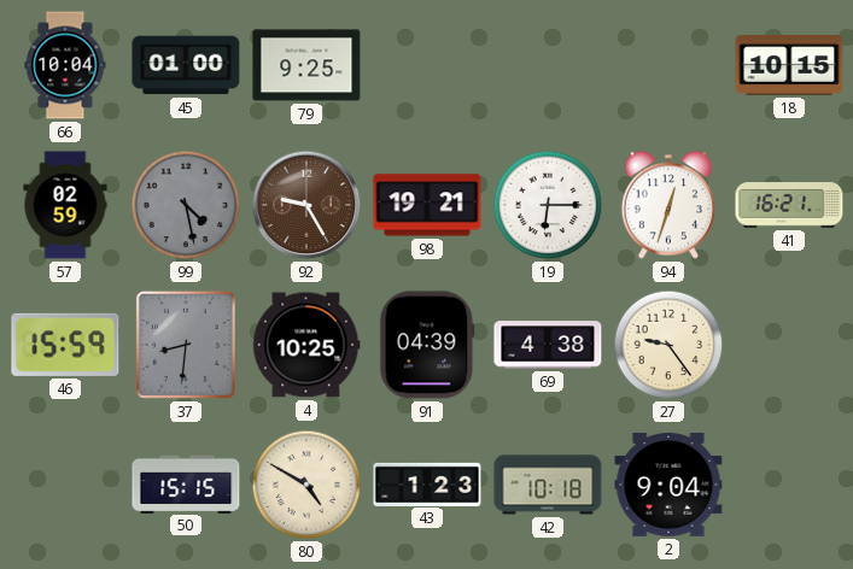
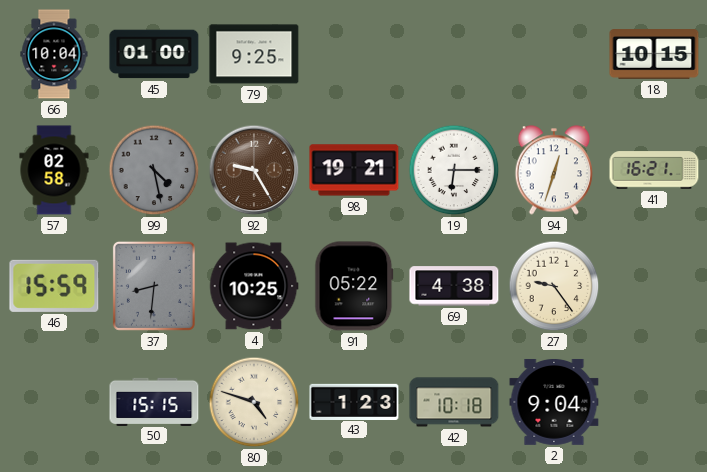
57: 02:59 -> 02:58
91: 04:39 -> 05:22
80: 4:50 -> 4:48
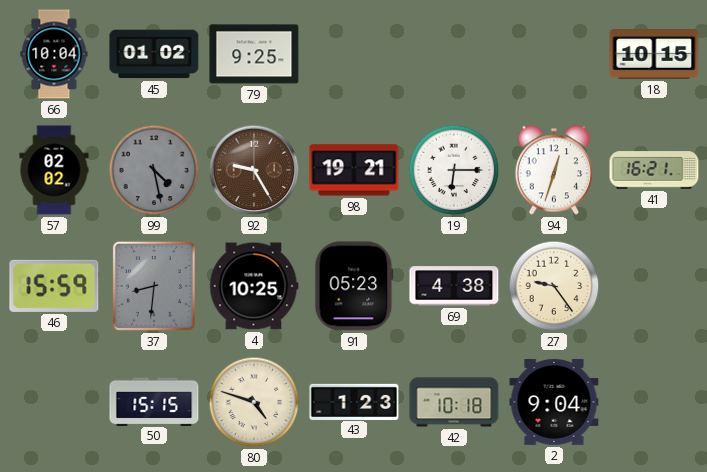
45: 01:00 -> 01:02
57: 02:58 -> 02:02
91: 05:22 -> 05:23
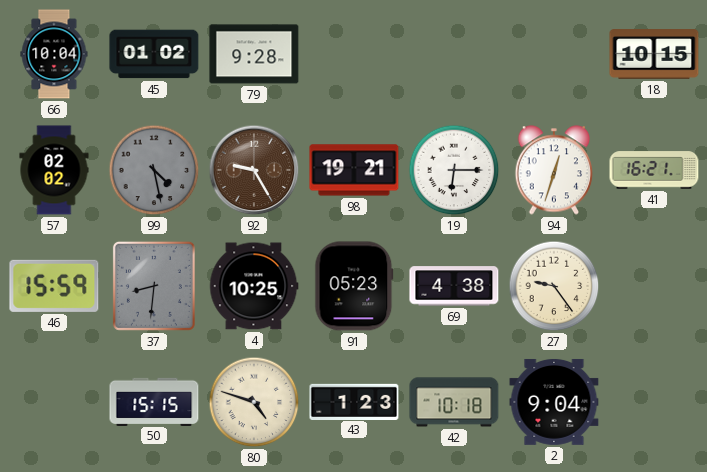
79: 9:25 -> 9:28
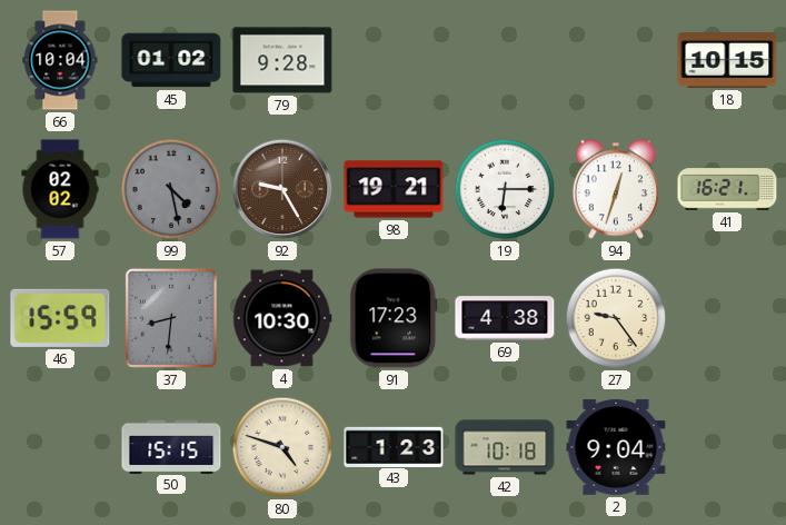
4: 10:25 -> 10:30
91: 05:23 -> 17:23
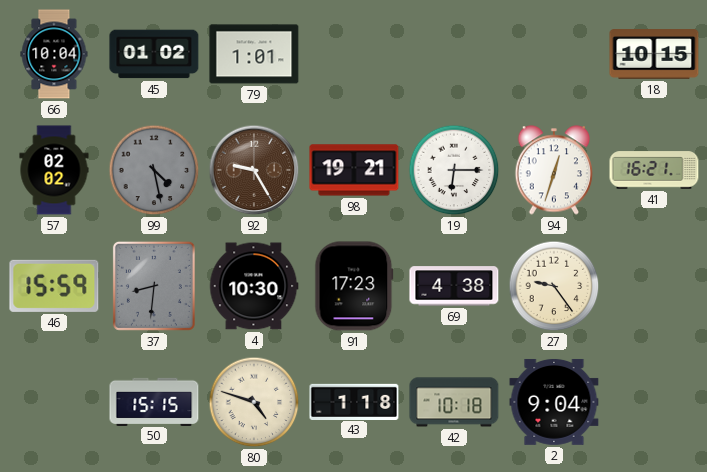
79: 9:28 -> 1:01
43: 1:23 -> 1:18
